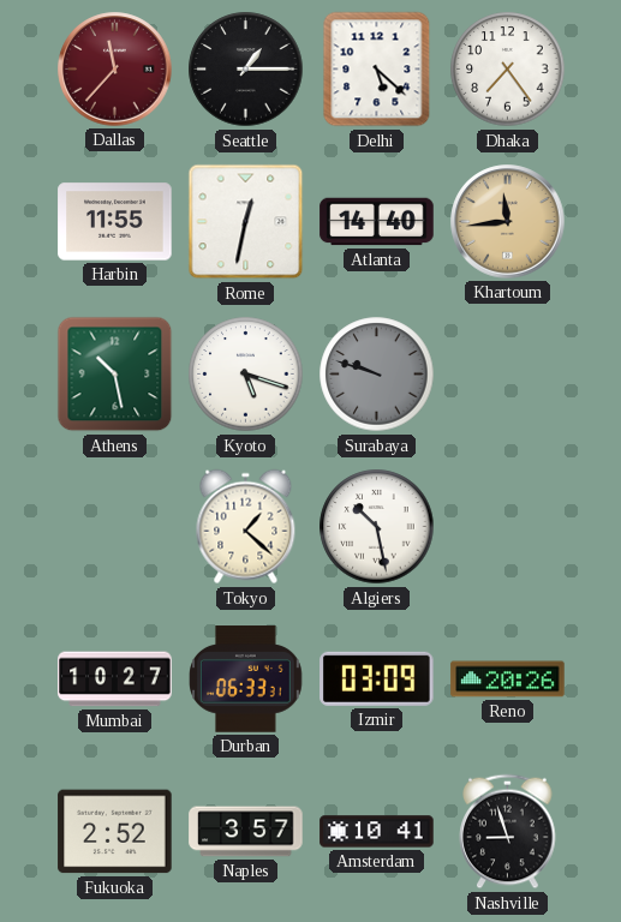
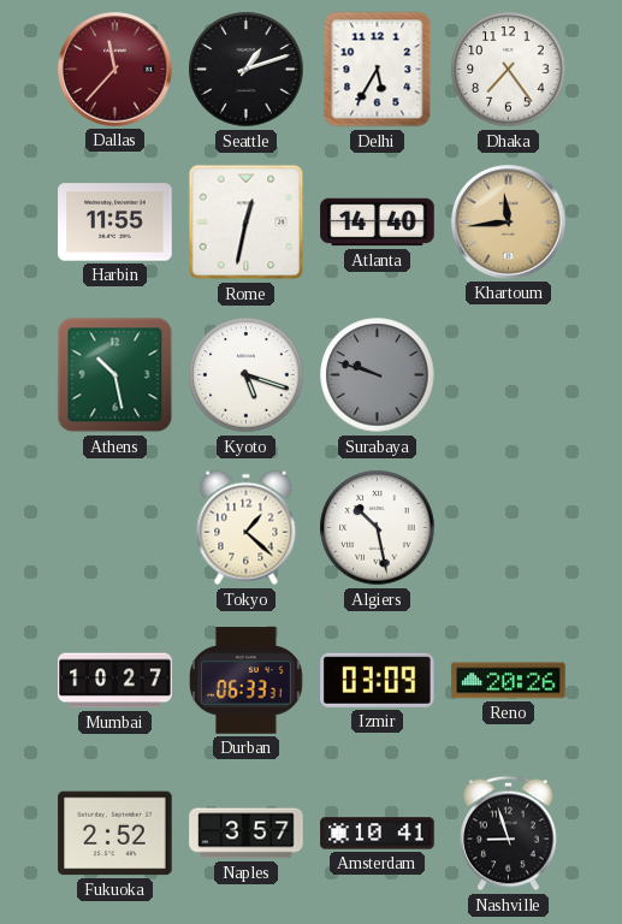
Seattle: 1:15 -> 1:12
Delhi: 5:22 -> 5:35
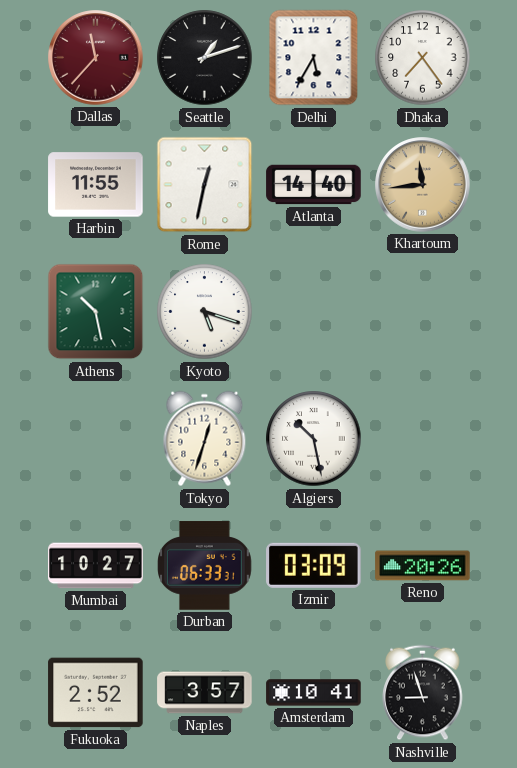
Surabaya: 9:48 -> none
Tokyo: 1:22 -> 12:33
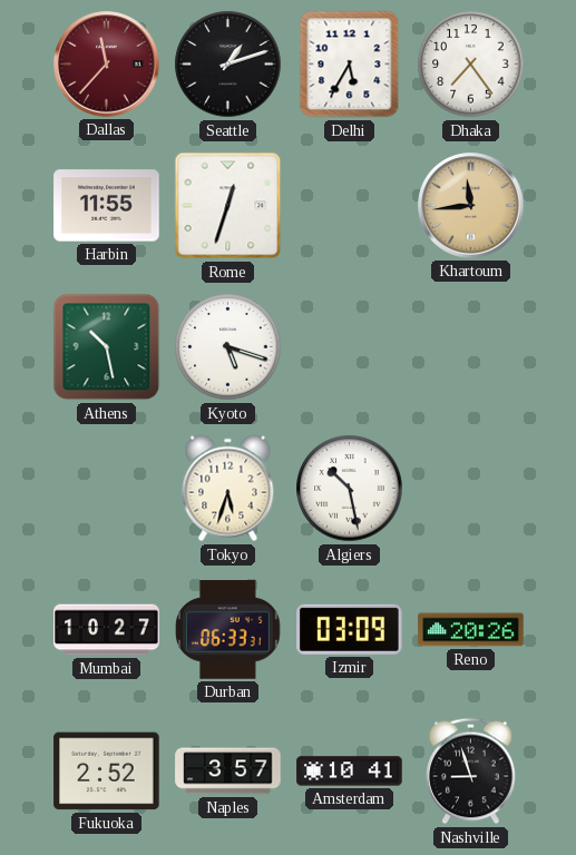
Rome: 12:32 -> 12:33
Atlanta: 14:40 -> none
Tokyo: 12:33 -> 5:33
